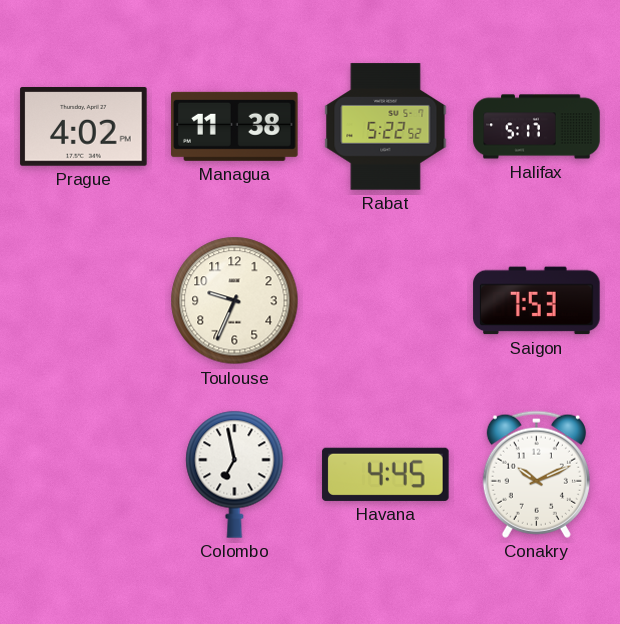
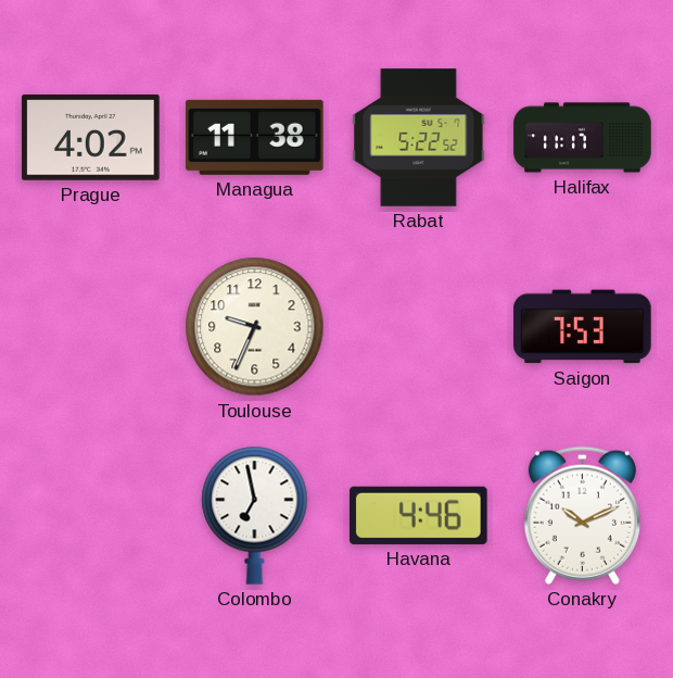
Halifax: 5:17 -> 11:17
Havana: 4:45 -> 4:46
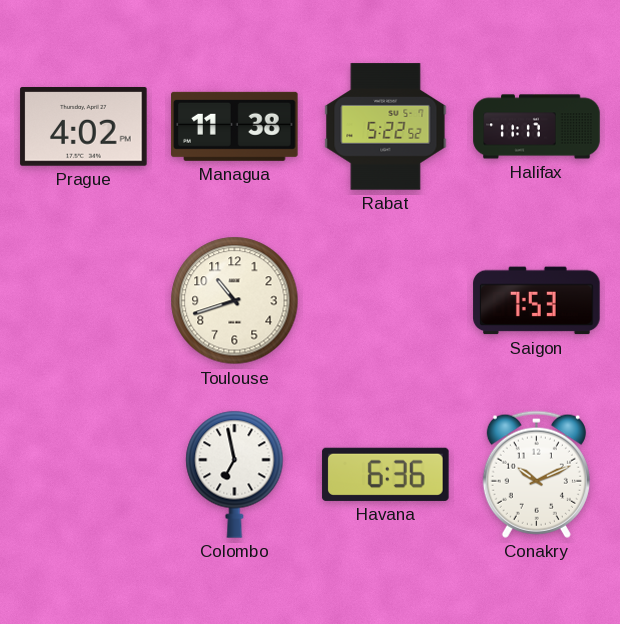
Toulouse: 9:34 -> 10:42
Havana: 4:46 -> 6:36
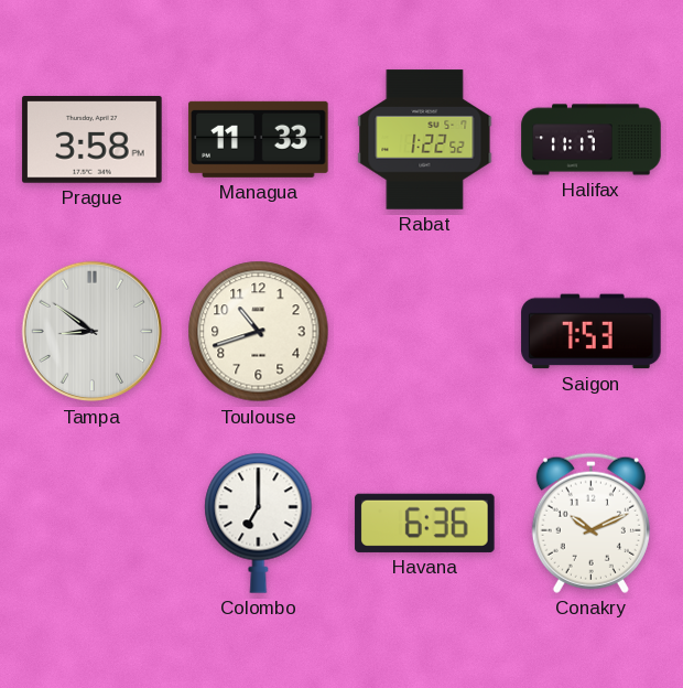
Prague: 4:02 -> 3:58
Managua: 11:38 -> 11:33
Rabat: 5:22 -> 1:22
Tampa: none -> 8:51
Colombo: 6:58 -> 7:00
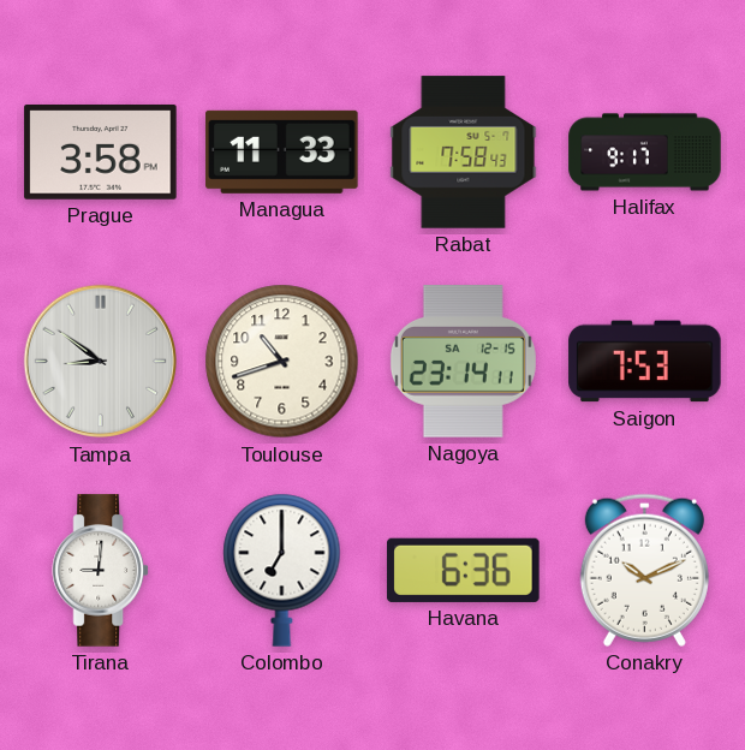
Rabat: 1:22 -> 7:58
Halifax: 11:17 -> 9:17
Nagoya: none -> 23:14
Tirana: none -> 9:01
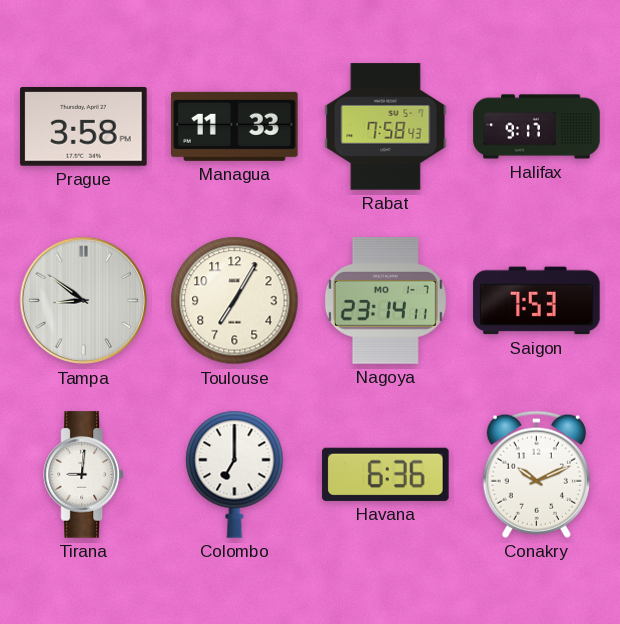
Toulouse: 10:42 -> 7:05
Nagoya date: SA 12-15 -> MO 1-7
